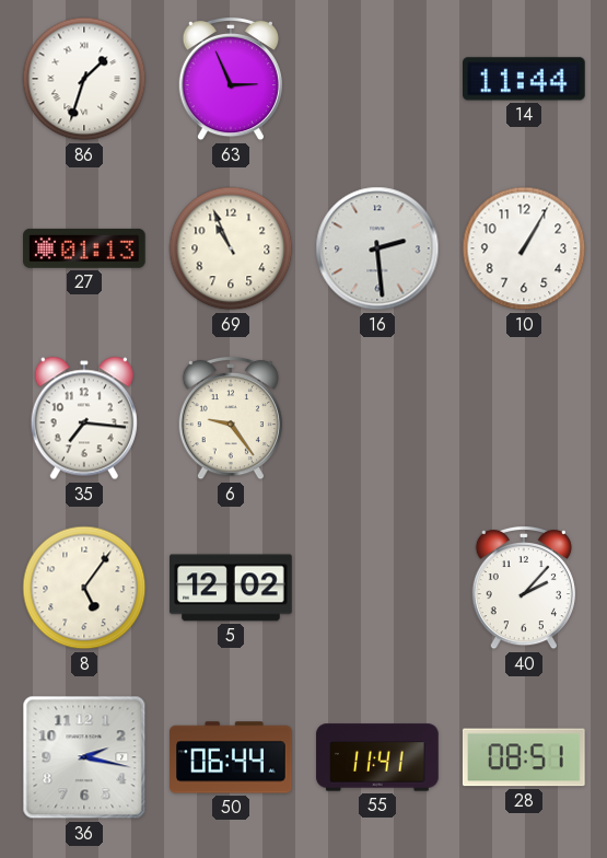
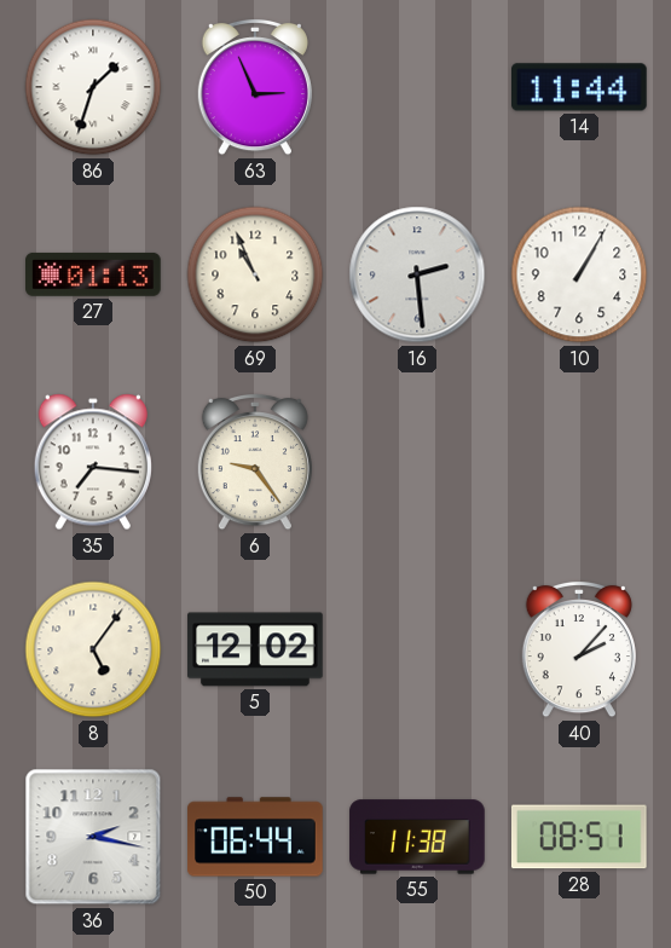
55: 11:41 -> 11:38
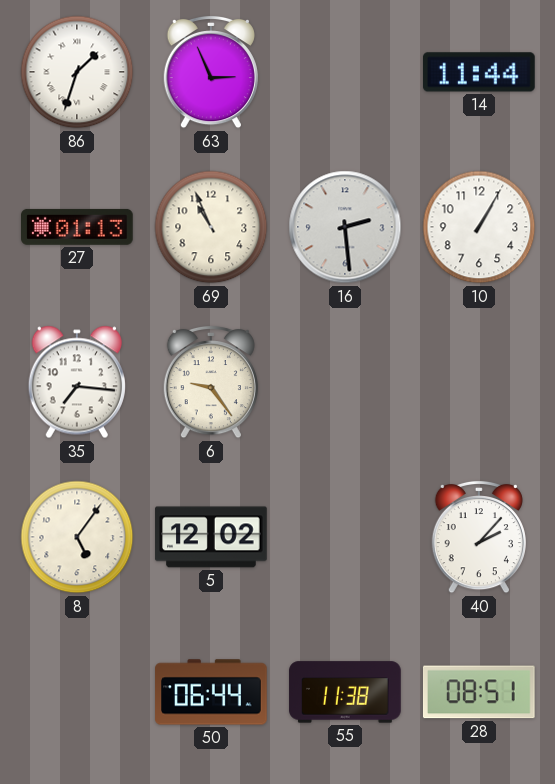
36: 2:17 -> none
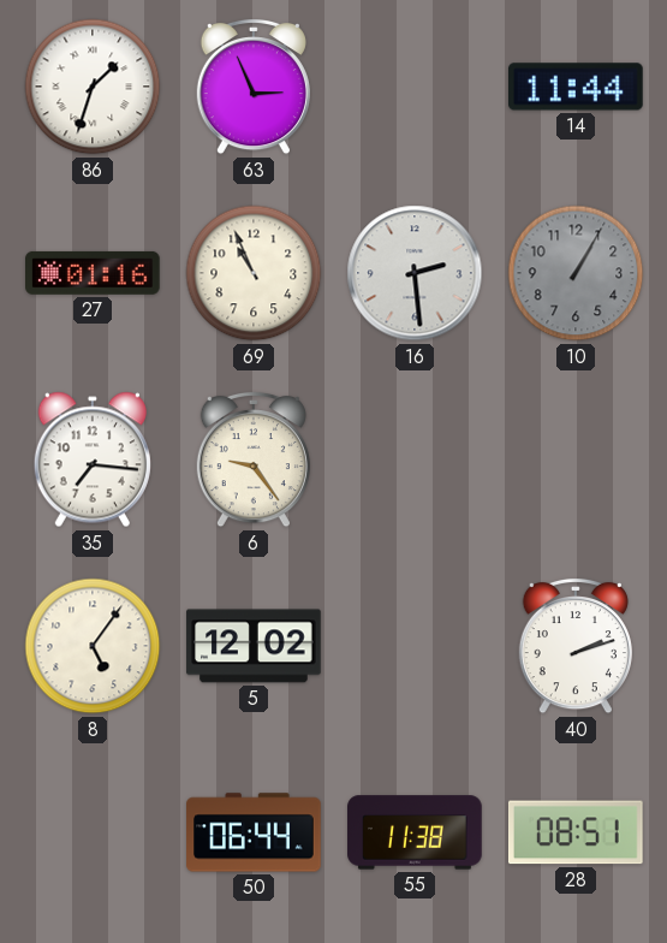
27: 01:13 -> 01:16
10 dial: white -> grey
40: 2:07 -> 2:12
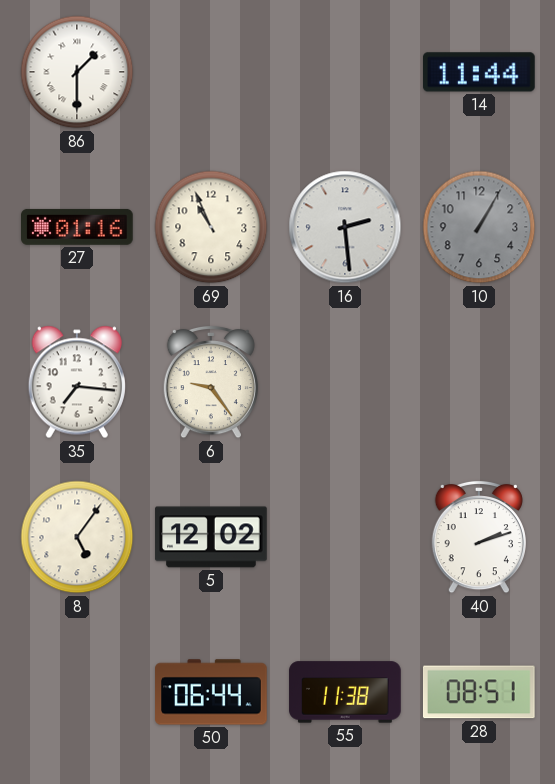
86: 1:33 -> 1:30
63: 2:56 -> none
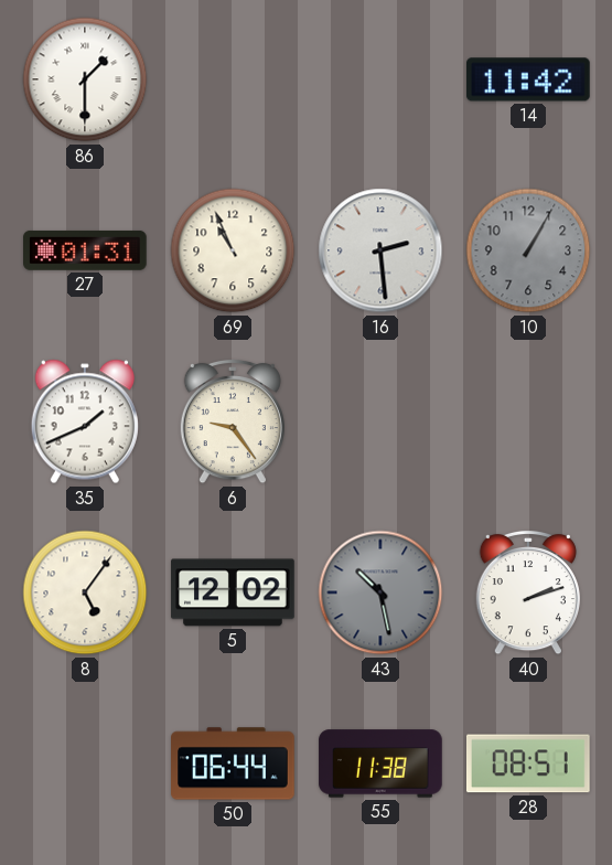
14: 11:44 -> 11:42
27: 01:16 -> 01:31
35: 7:16 -> 1:41
43: none -> 10:28
